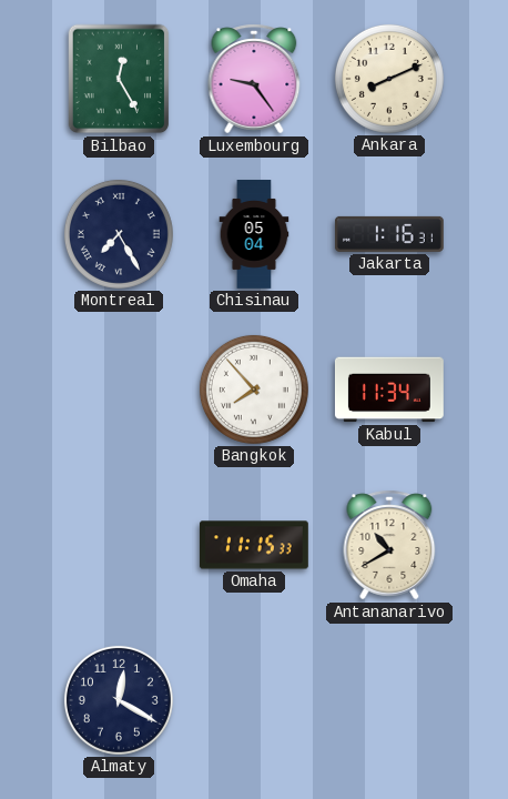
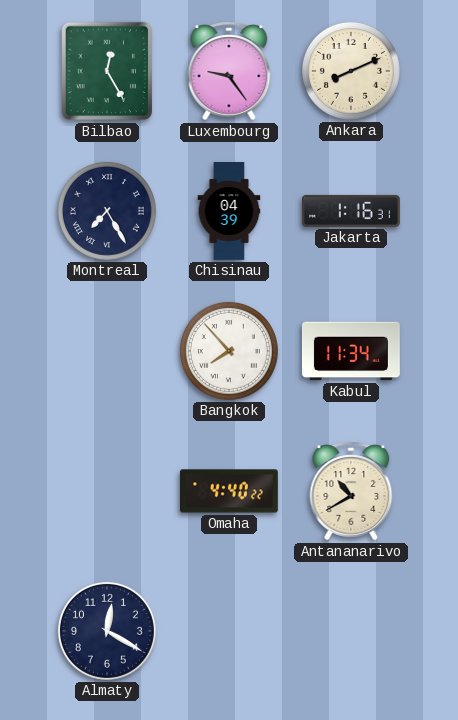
Chisinau: 05:04 -> 04:39
Omaha: 11:15 -> 4:40
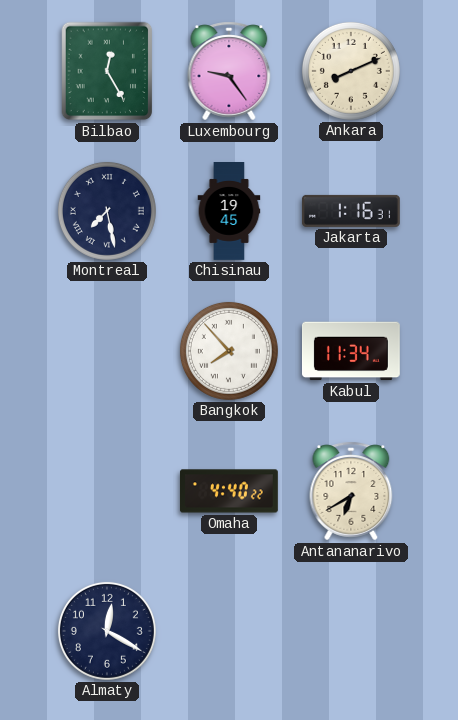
Montreal: 7:25 -> 7:28
Chisinau: 04:39 -> 19:45
Antananarivo: 10:40 -> 6:40
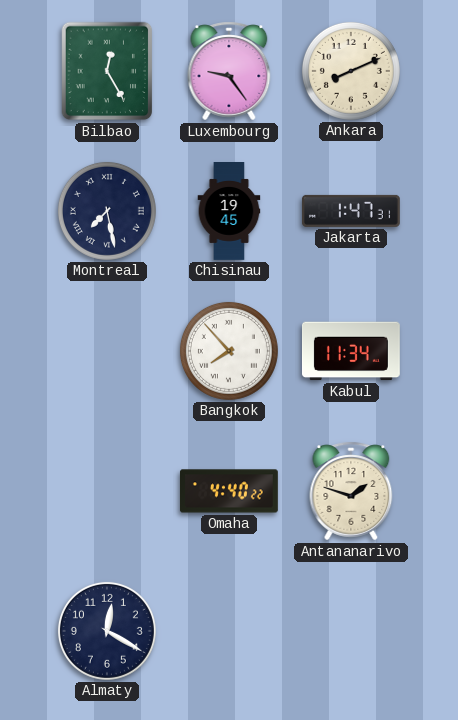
Jakarta: 1:16 -> 1:47
Antananarivo: 6:40 -> 1:48
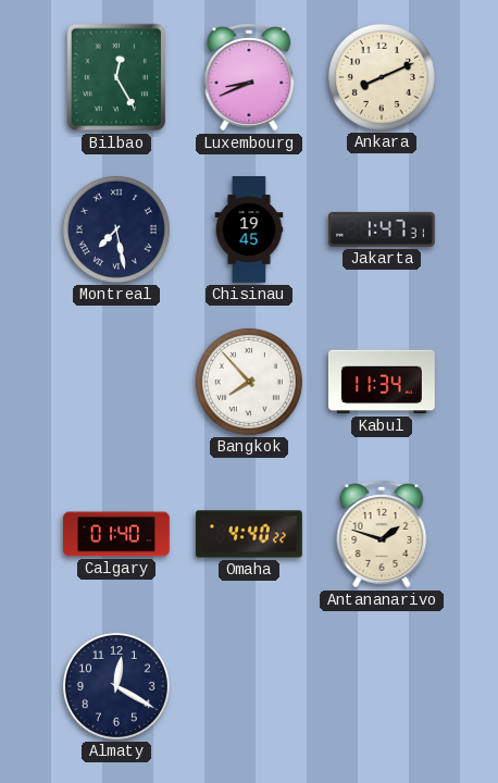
Luxembourg: 9:24 -> 8:41
Calgary: none -> 01:40
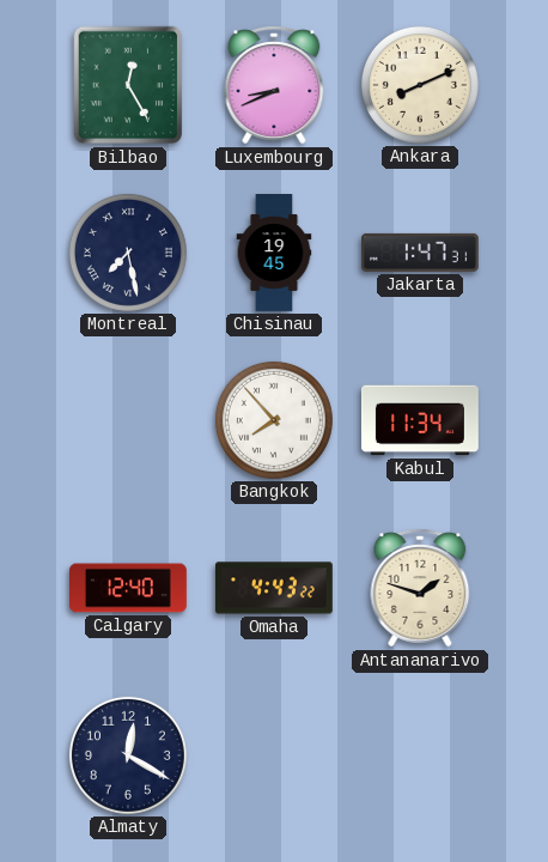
Calgary: 01:40 -> 12:40
Omaha: 4:40 -> 4:43
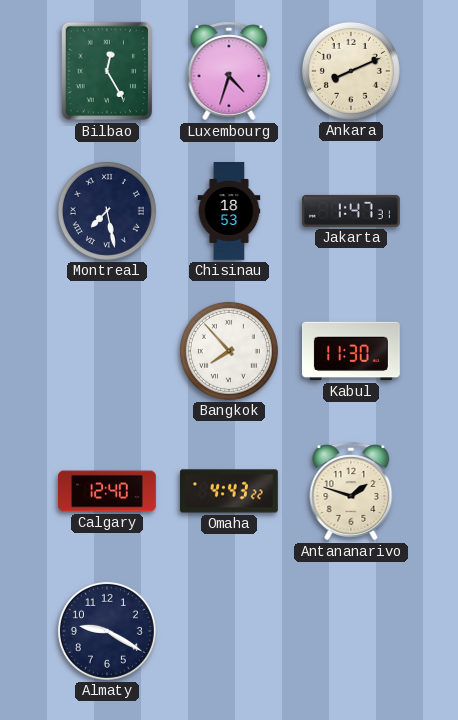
Luxembourg: 8:41 -> 4:33
Chisinau: 19:45 -> 18:53
Kabul: 11:34 -> 11:30
Almaty: 12:20 -> 9:20
